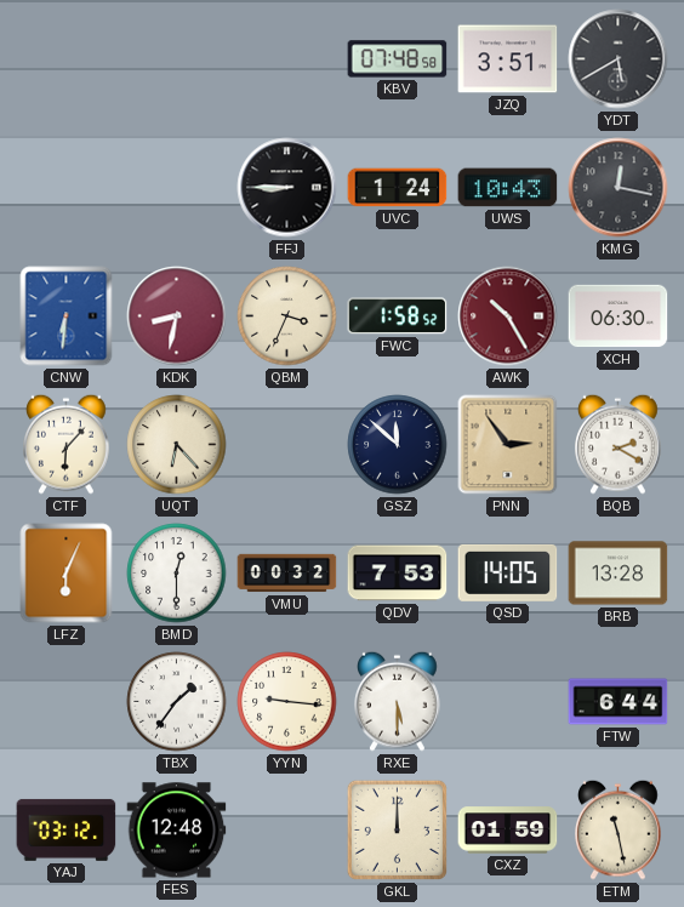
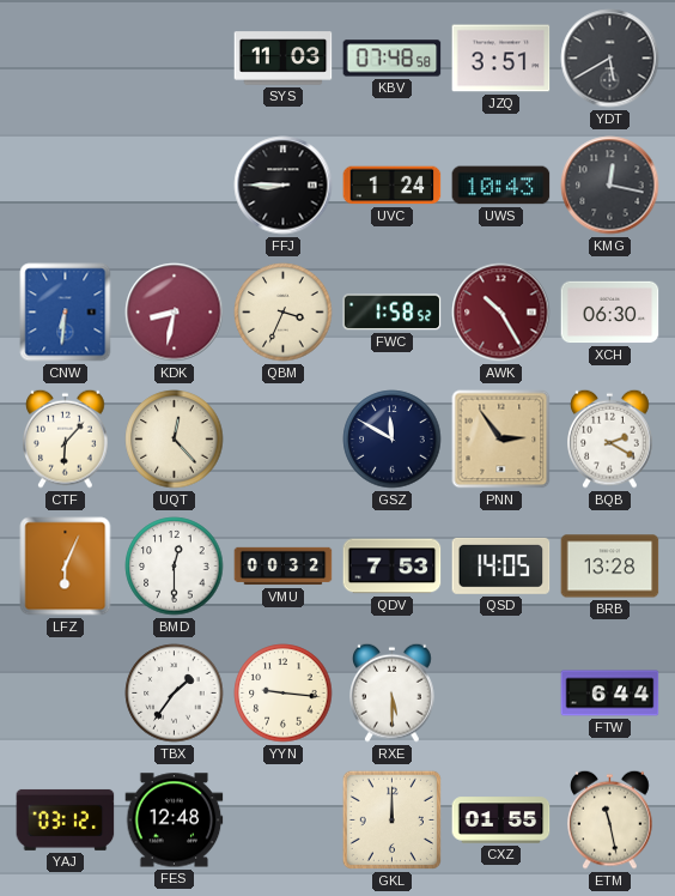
SYS: none -> 11:03
UQT: 6:23 -> 12:23
GSZ: 11:52 -> 11:50
CXZ: 01:59 -> 01:55
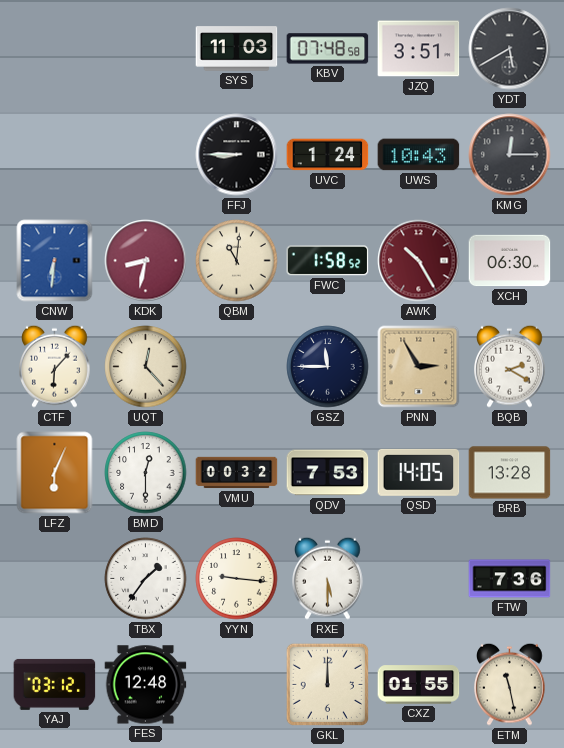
KMG: 12:17 -> 12:15
QBM: 3:34 -> 11:01
GSZ: 11:50 -> 11:45
PNN: 2:54 -> 2:55
FTW: 6:44 -> 7:36
